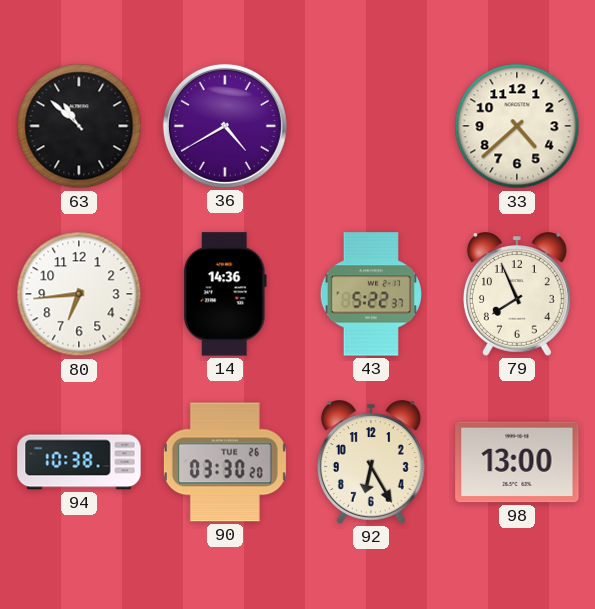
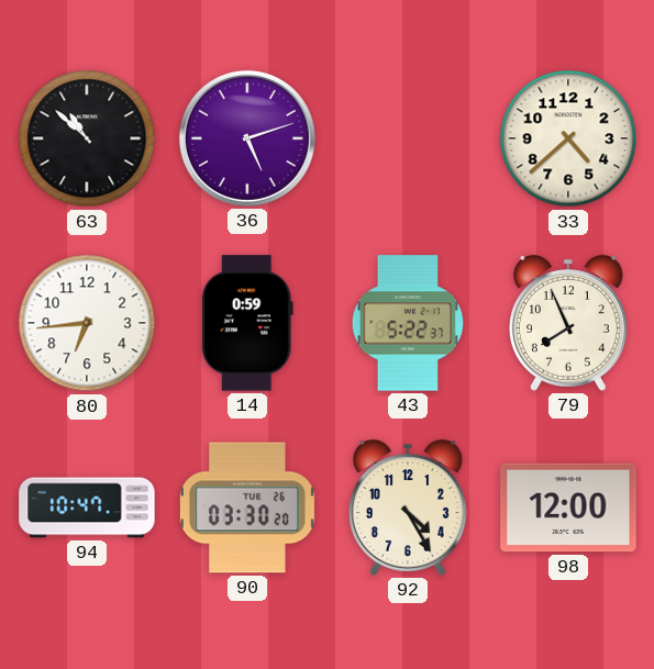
36: 4:40 -> 5:12
14: 14:36 -> 0:59
94: 10:38 -> 10:47
92: 6:25 -> 4:25
98: 13:00 -> 12:00
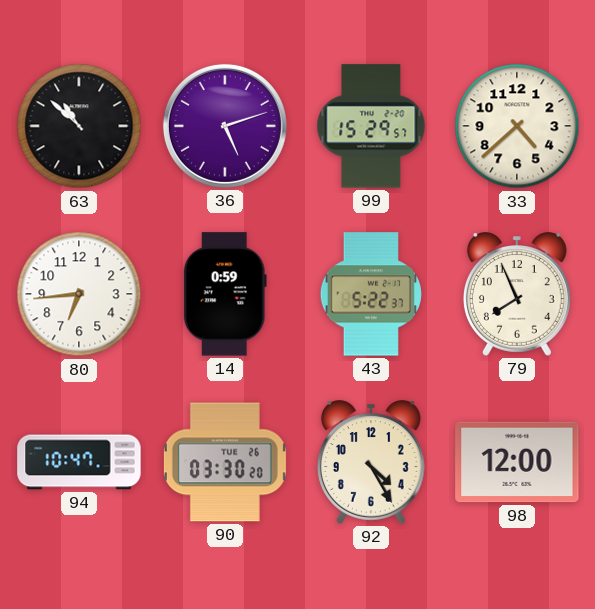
99: none -> 15:29
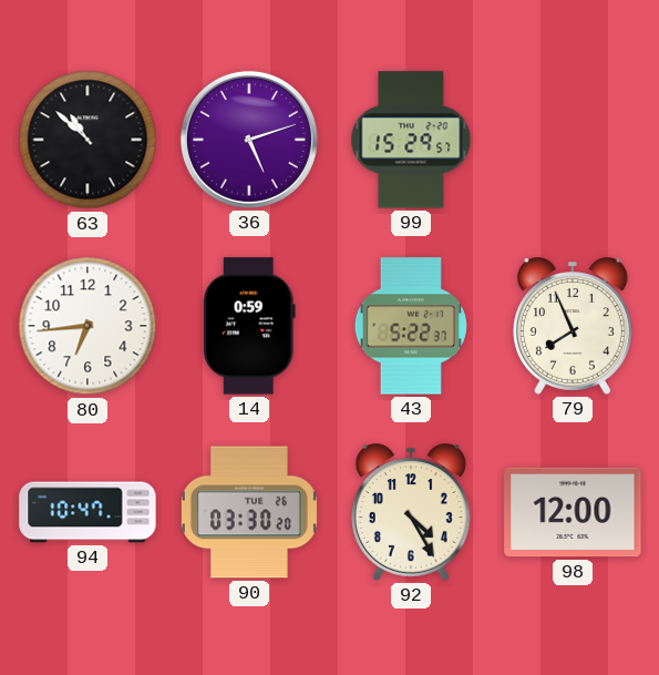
33: 4:38 -> none
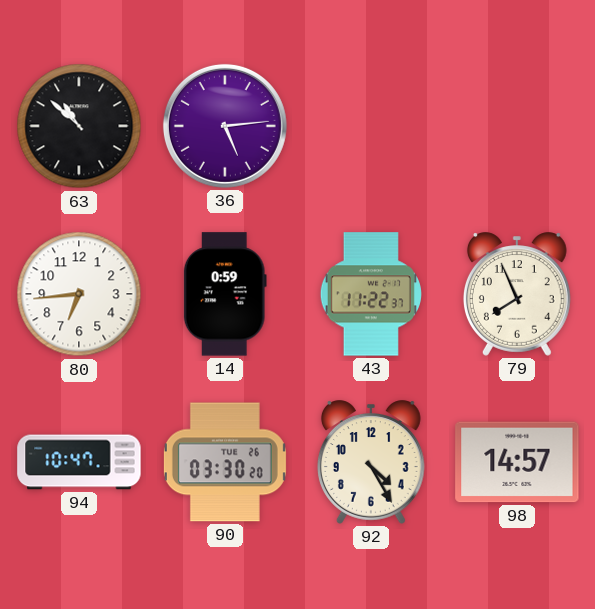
36: 5:12 -> 5:14
99: 15:29 -> none
43: 5:22 -> 11:22
98: 12:00 -> 14:57
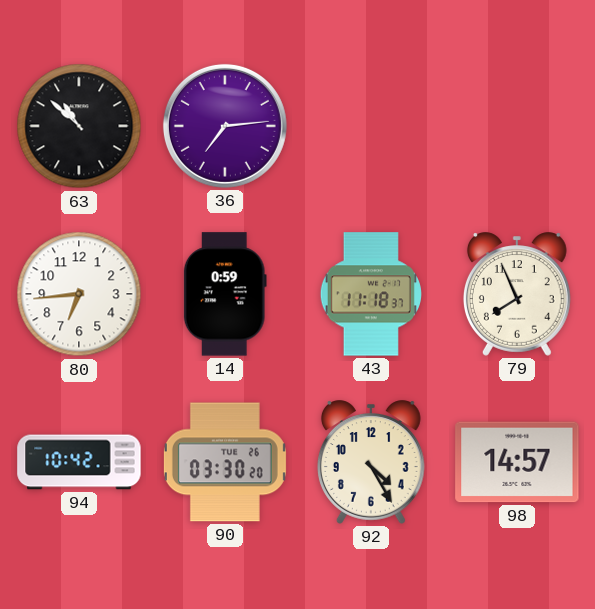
36: 5:14 -> 7:14
43: 11:22 -> 11:18
94: 10:47 -> 10:42
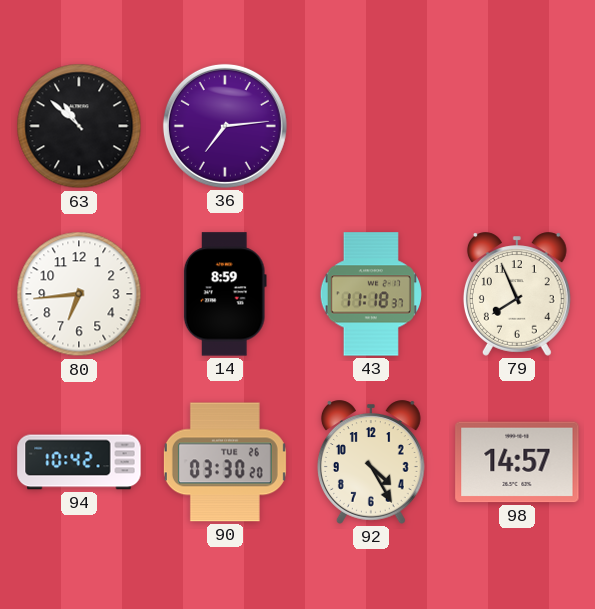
14: 0:59 -> 8:59
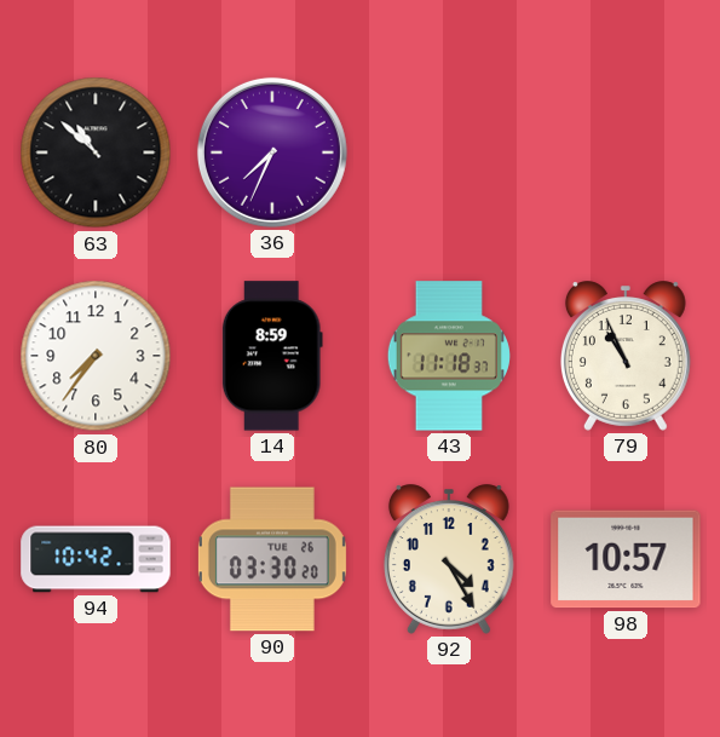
36: 7:14 -> 7:34
80: 6:44 -> 7:36
79: 7:56 -> 10:56
98: 14:57 -> 10:57
